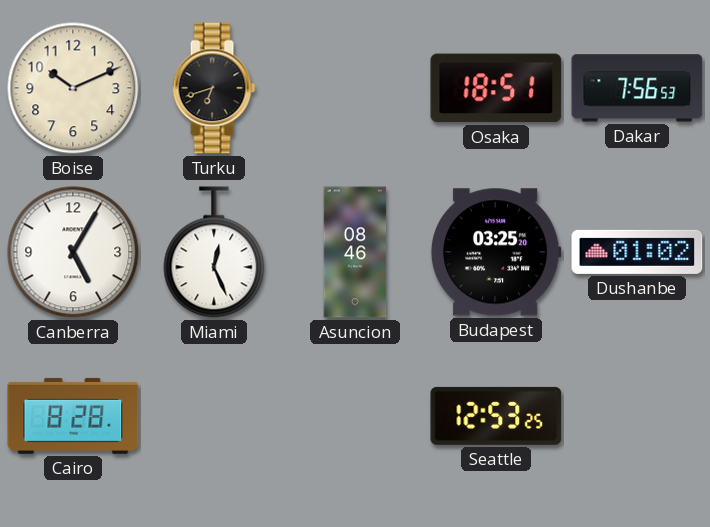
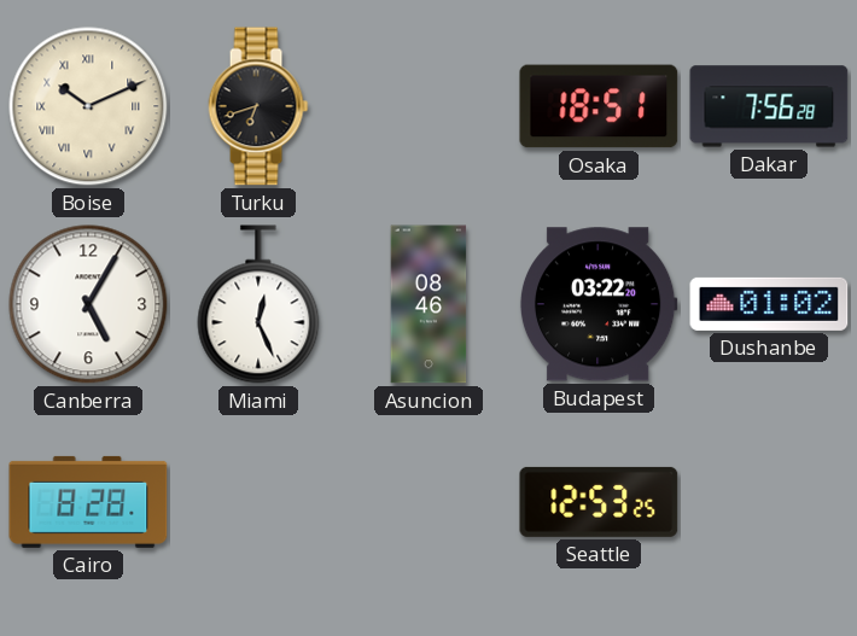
Boise numerals: Arabic -> Roman
Dakar: 7:56:53 -> 7:56:28
Budapest: 03:25 -> 03:22
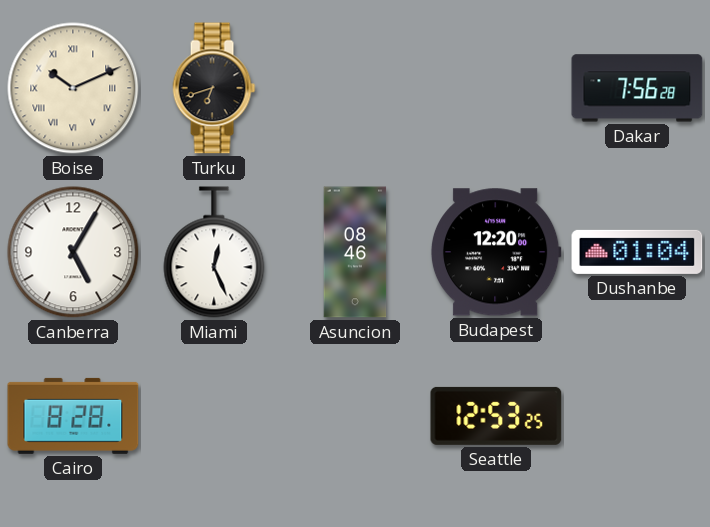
Osaka: 18:51 -> none
Budapest: 03:22 -> 12:20
Dushanbe: 01:02 -> 01:04
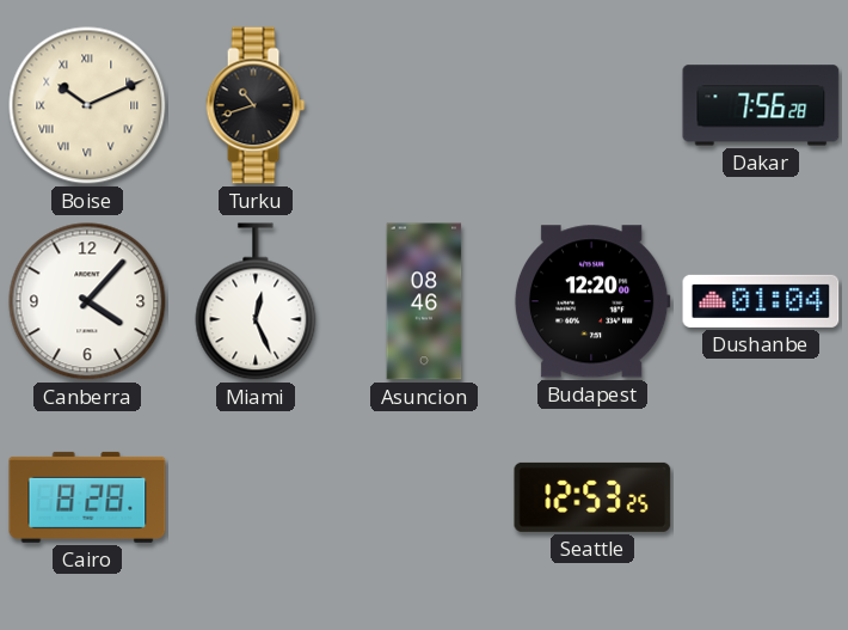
Turku: 6:42 -> 10:42
Canberra: 5:05 -> 4:07
